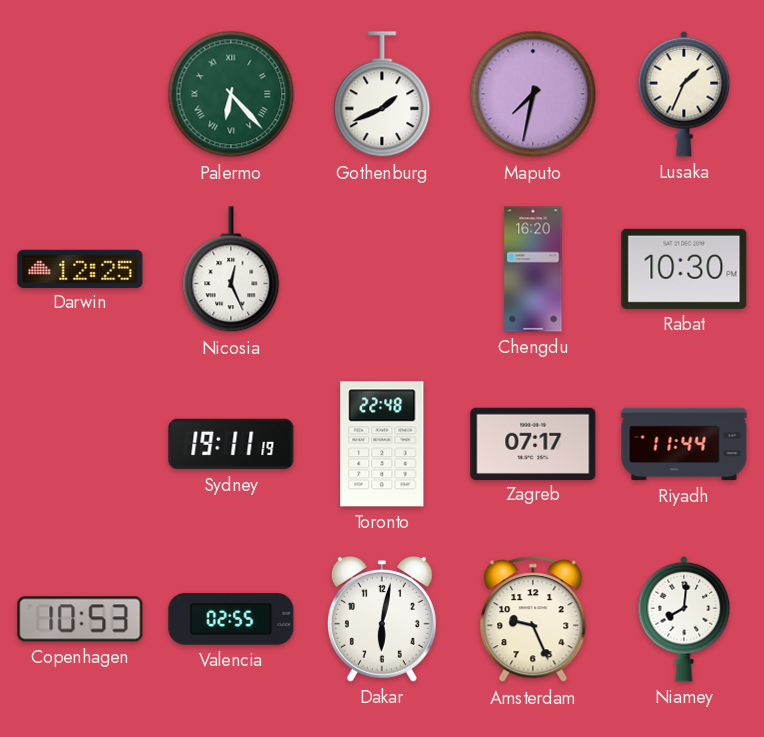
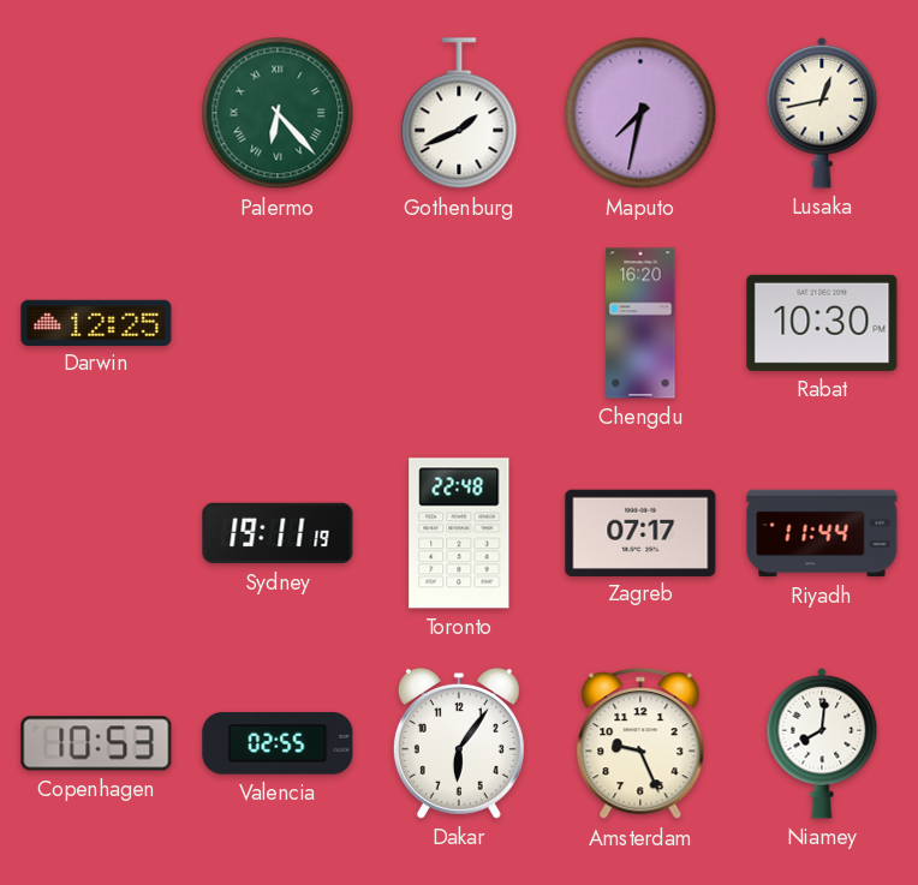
Lusaka: 1:34 -> 12:43
Nicosia: 12:26 -> none
Dakar: 6:02 -> 6:06
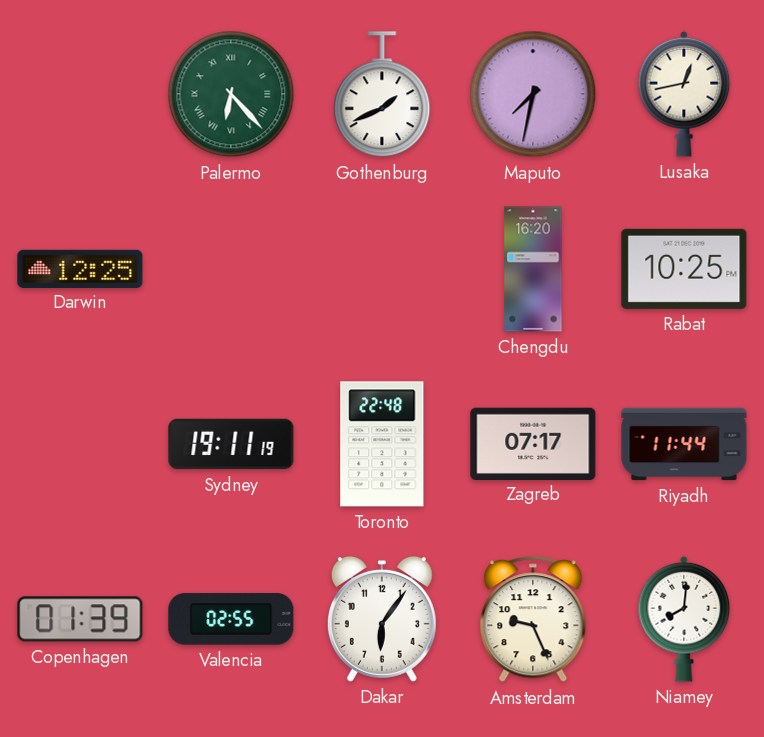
Rabat: 10:30 -> 10:25
Copenhagen: 10:53 -> 01:39
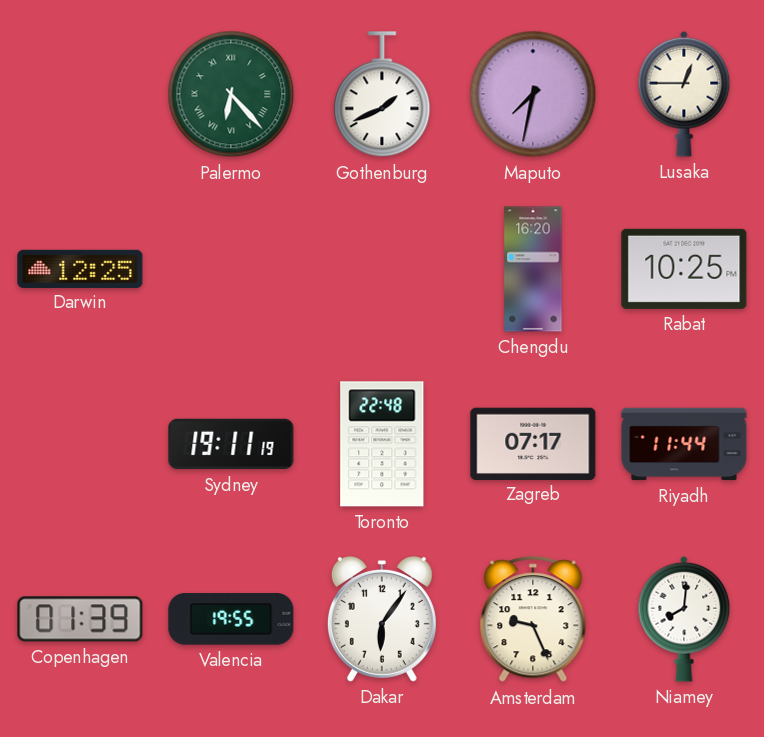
Lusaka: 12:43 -> 12:45
Valencia: 02:55 -> 19:55
